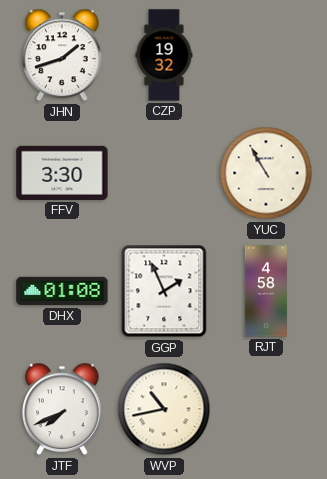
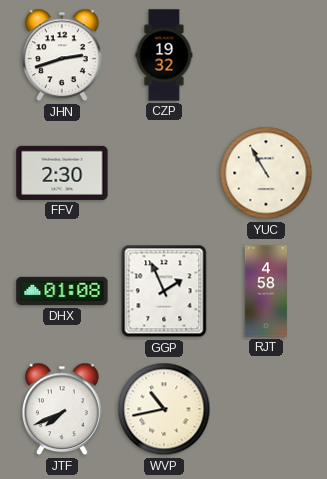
JHN: 1:42 -> 2:42
FFV: 3:30 -> 2:30
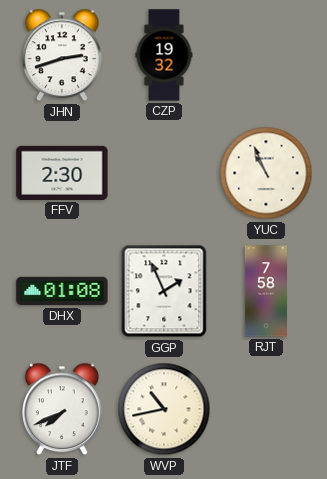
YUC: 10:55 -> 10:56
RJT: 4:58 -> 7:58
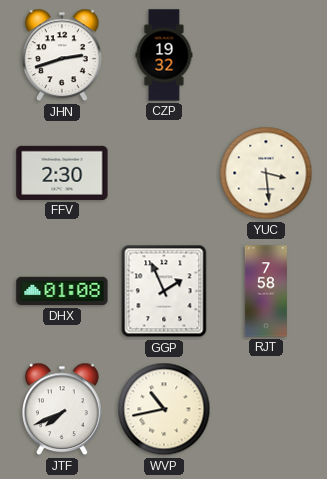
YUC: 10:56 -> 3:29
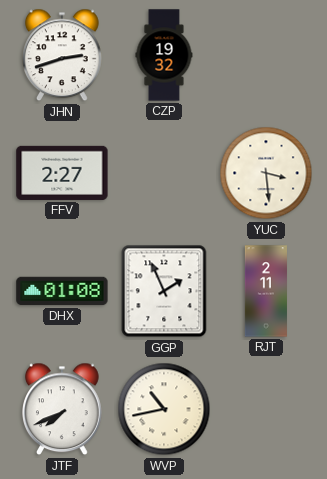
FFV: 2:30 -> 2:27
RJT: 7:58 -> 2:11
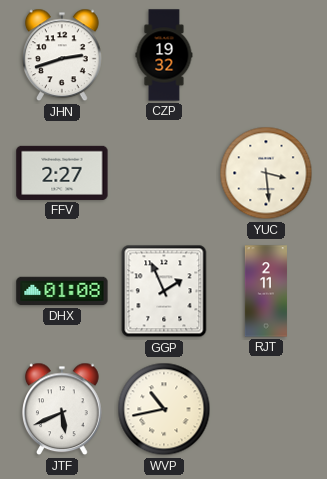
JTF: 7:41 -> 5:41
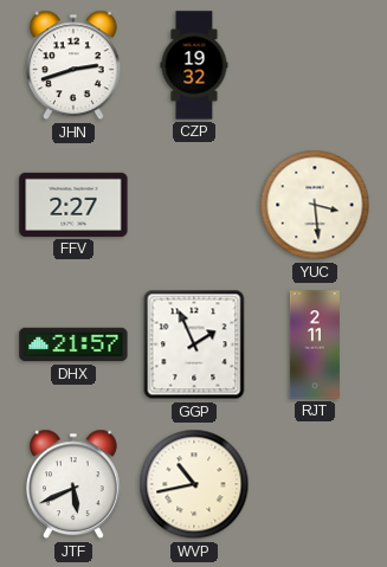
DHX: 01:08 -> 21:57
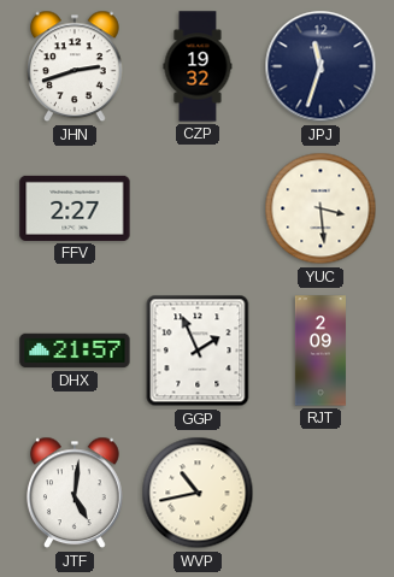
JPJ: none -> 11:33
RJT: 2:11 -> 2:09
JTF: 5:41 -> 5:01
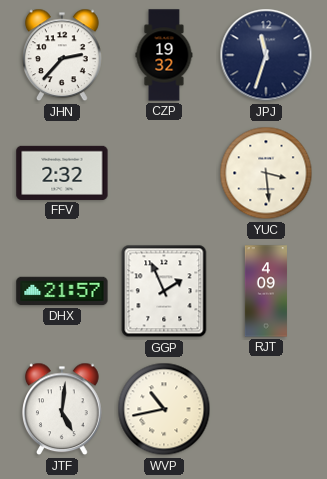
JHN: 2:42 -> 2:37
FFV: 2:27 -> 2:32
RJT: 2:09 -> 4:09
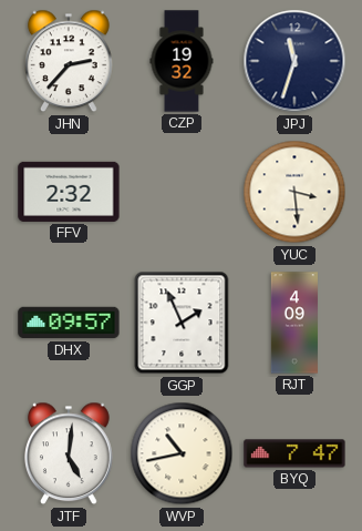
DHX: 21:57 -> 09:57
BYQ: none -> 7:47
